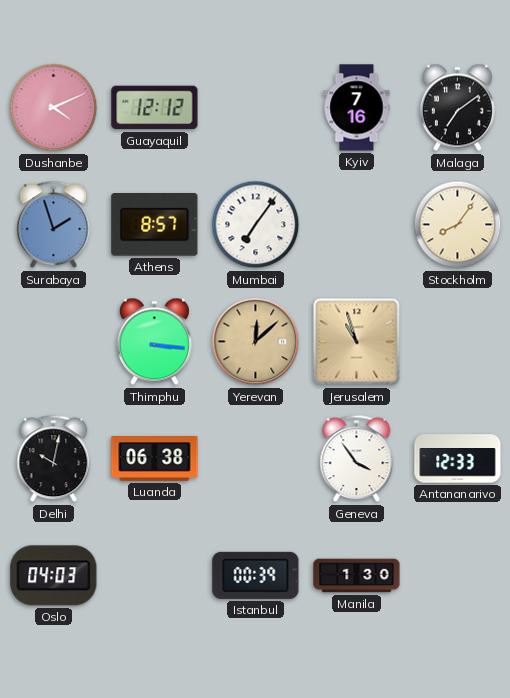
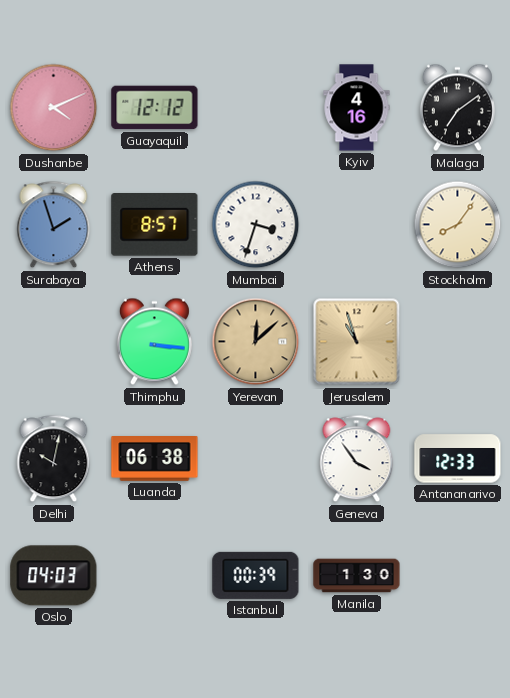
Kyiv: 7:16 -> 4:16
Mumbai: 7:06 -> 3:33
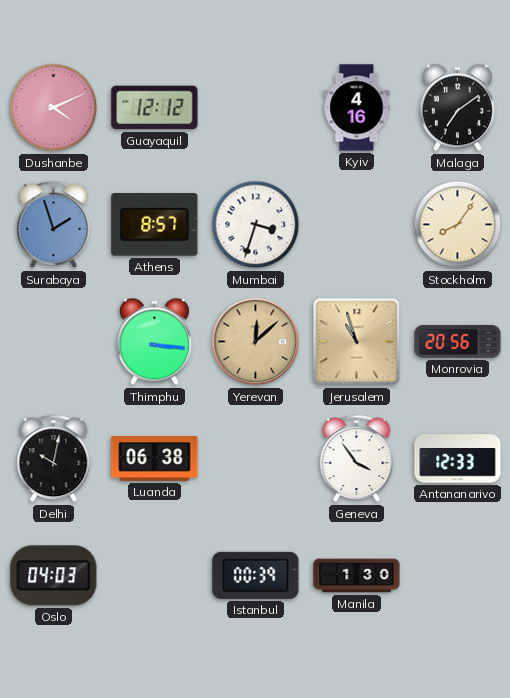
Monrovia: none -> 20:56
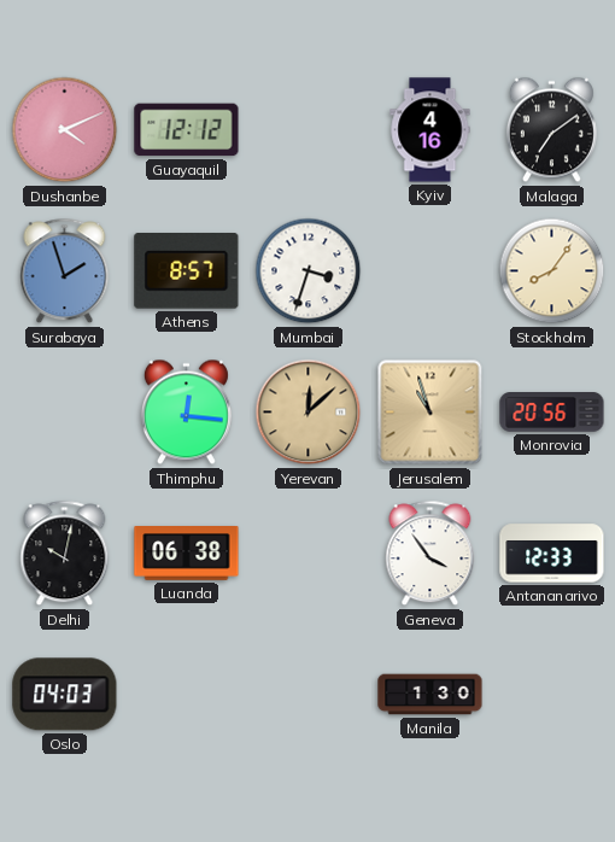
Thimphu: 3:16 -> 12:16
Istanbul: 00:39 -> none
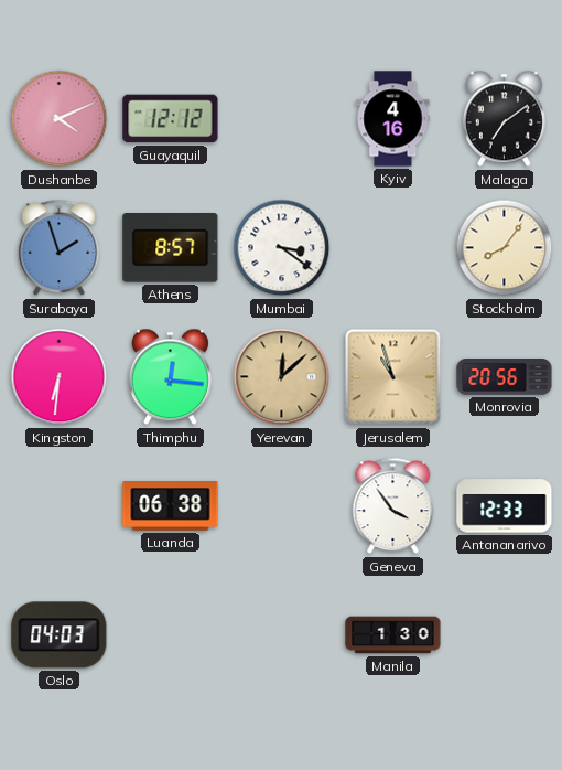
Mumbai: 3:33 -> 3:21
Kingston: none -> 6:31
Delhi: 10:02 -> none
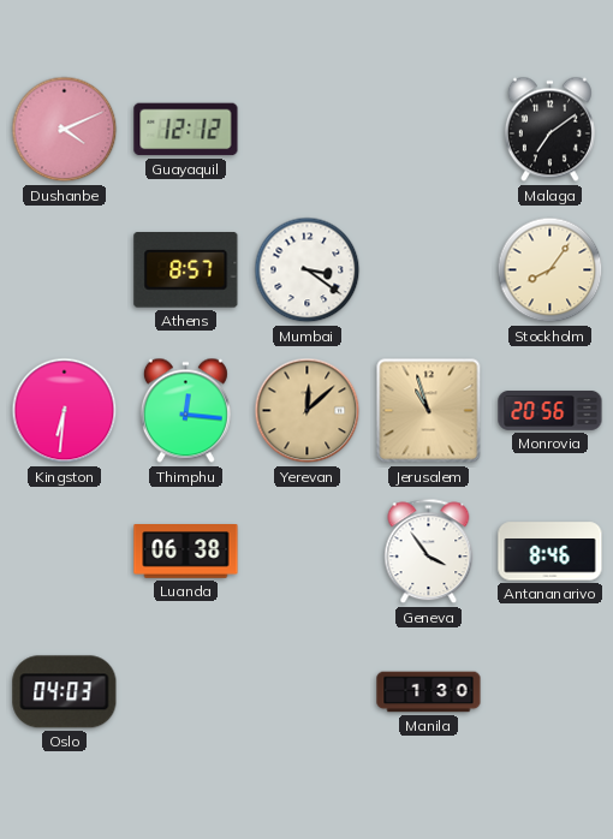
Kyiv: 4:16 -> none
Surabaya: 1:57 -> none
Antananarivo: 12:33 -> 8:46
